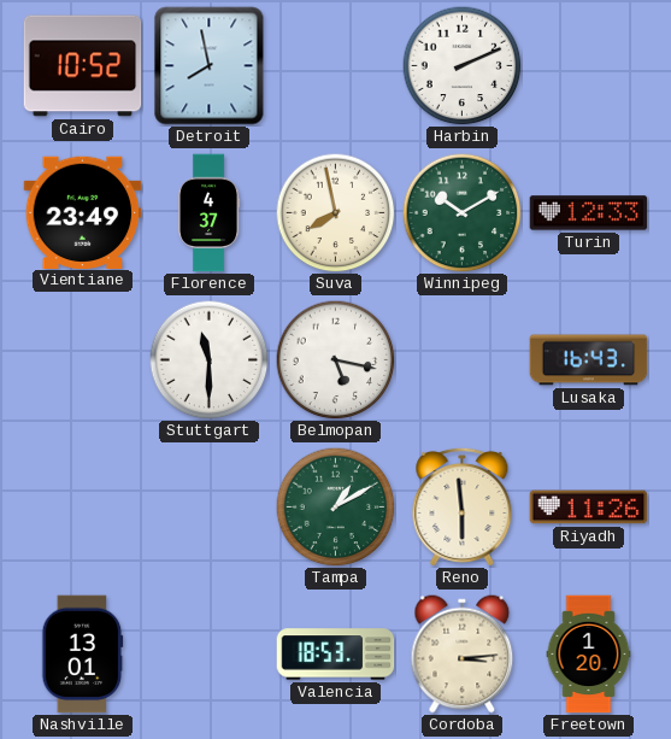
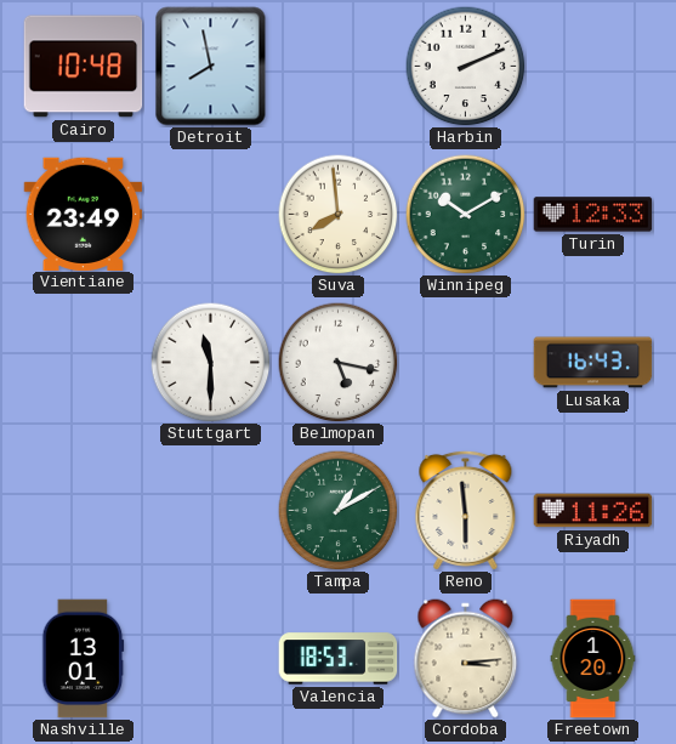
Cairo: 10:52 -> 10:48
Florence: 4:37 -> none
Suva: 7:58 -> 7:59
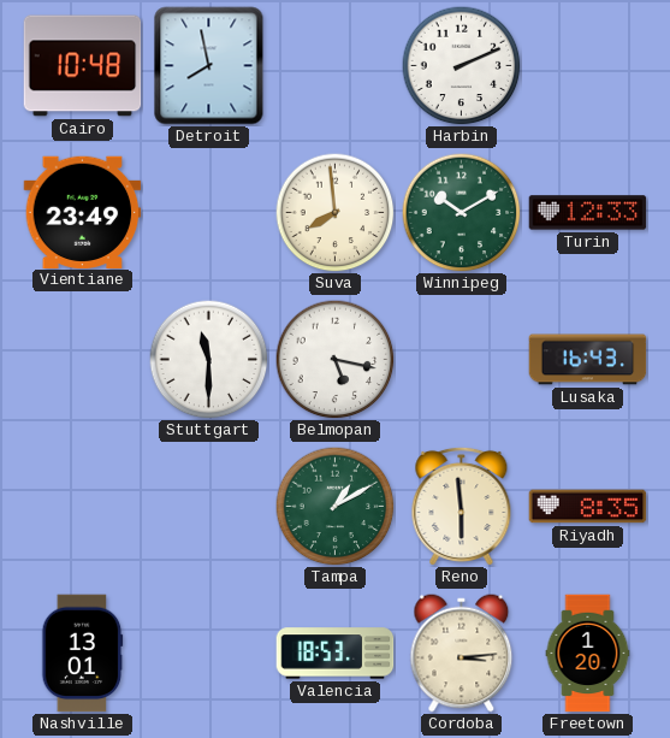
Riyadh: 11:26 -> 8:35
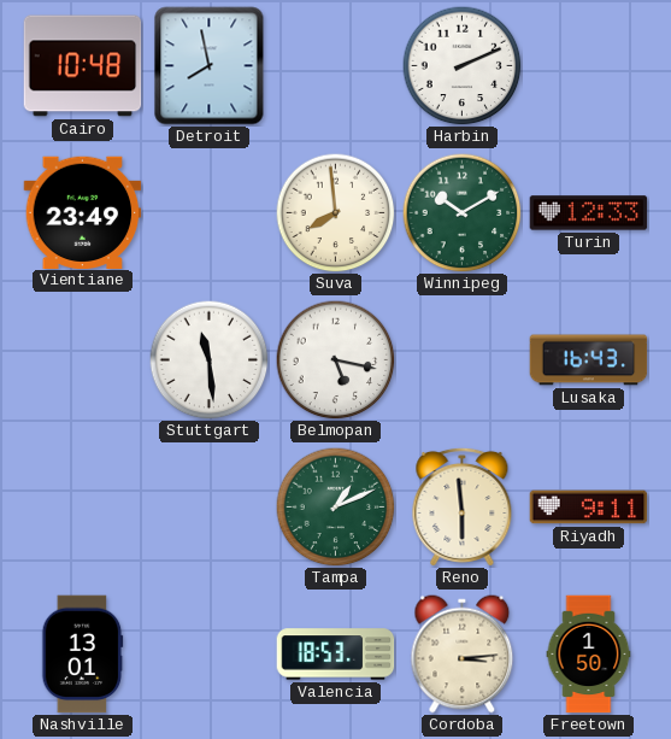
Stuttgart: 11:30 -> 11:29
Tampa: 1:10 -> 1:11
Riyadh: 8:35 -> 9:11
Freetown: 1:20 -> 1:50
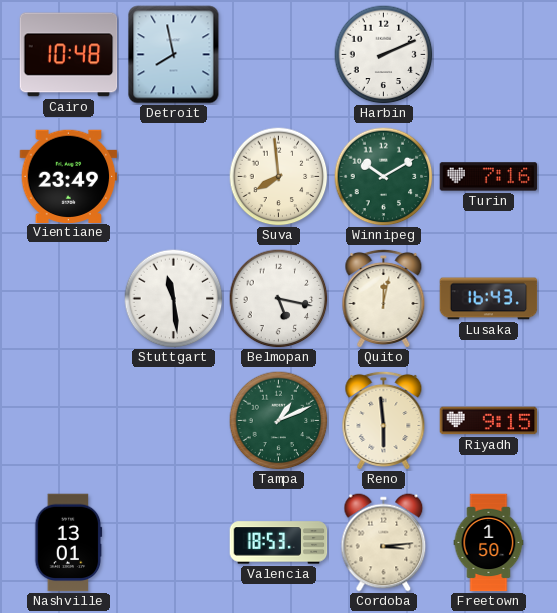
Turin: 12:33 -> 7:16
Quito: none -> 12:02
Riyadh: 9:11 -> 9:15
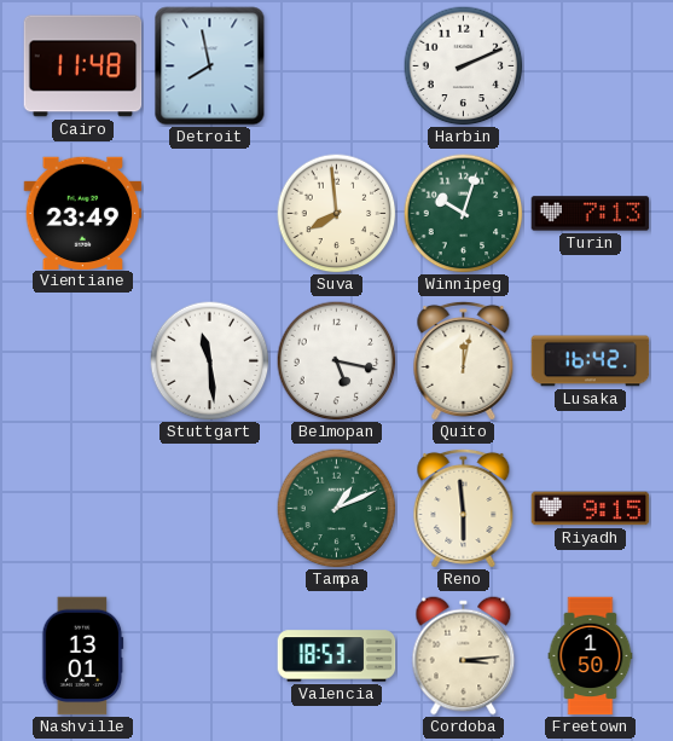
Cairo: 10:48 -> 11:48
Winnipeg: 10:10 -> 10:03
Turin: 7:16 -> 7:13
Lusaka: 16:43 -> 16:42
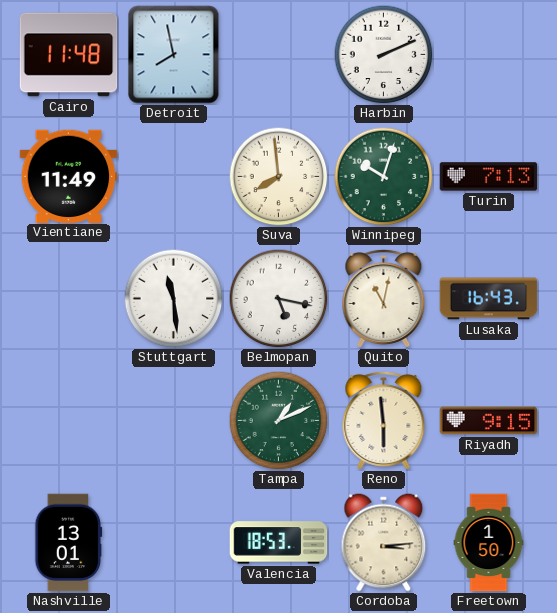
Vientiane: 23:49 -> 11:49
Quito: 12:02 -> 11:02
Lusaka: 16:42 -> 16:43
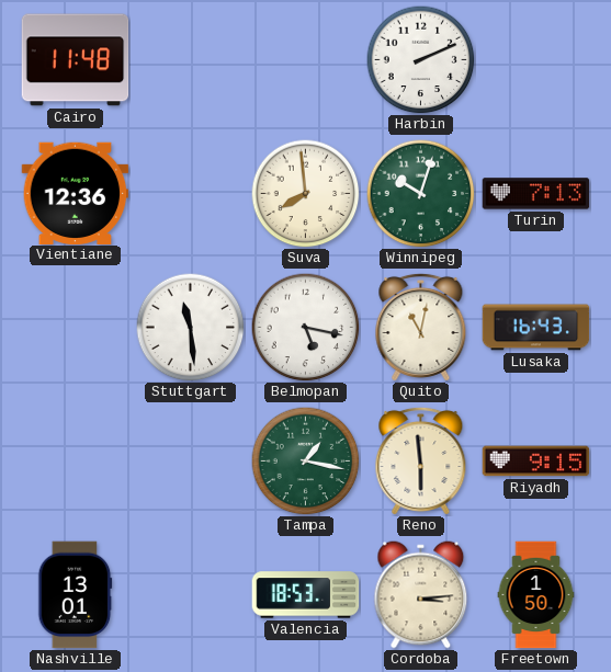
Detroit: 7:58 -> none
Vientiane: 11:49 -> 12:36
Tampa: 1:11 -> 1:17
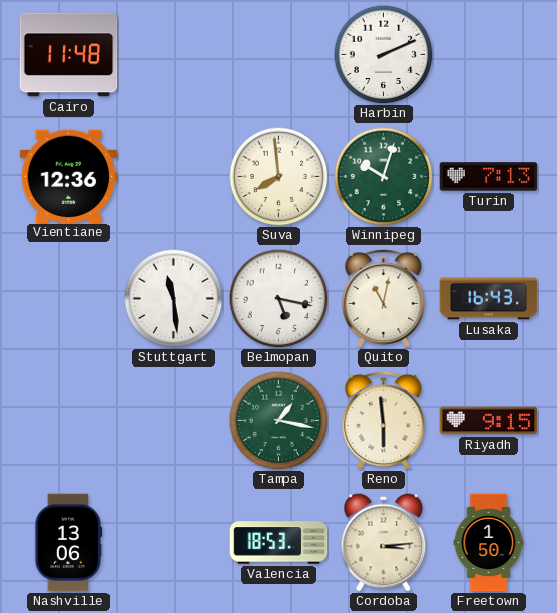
Nashville: 13:01 -> 13:06
